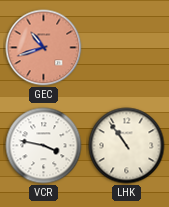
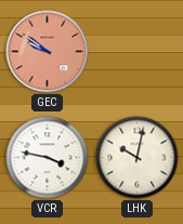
GEC: 10:42 -> 9:51
LHK: 10:54 -> 10:02
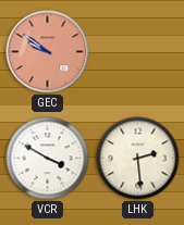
VCR: 3:47 -> 3:50
LHK: 10:02 -> 2:29
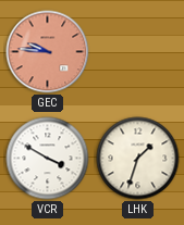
GEC: 9:51 -> 9:46
LHK: 2:29 -> 1:33
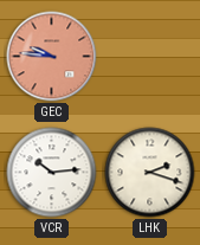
VCR: 3:50 -> 10:14
LHK: 1:33 -> 2:18
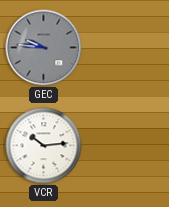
GEC dial: salmon -> grey
LHK: 2:18 -> none
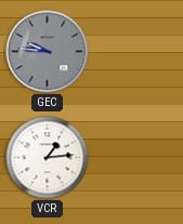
VCR: 10:14 -> 1:14
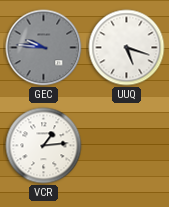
UUQ: none -> 5:18
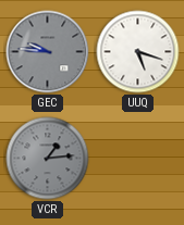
VCR dial: white -> grey
